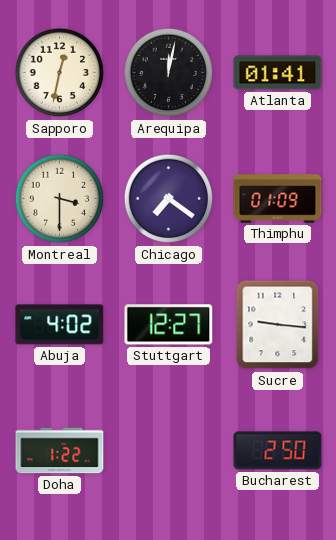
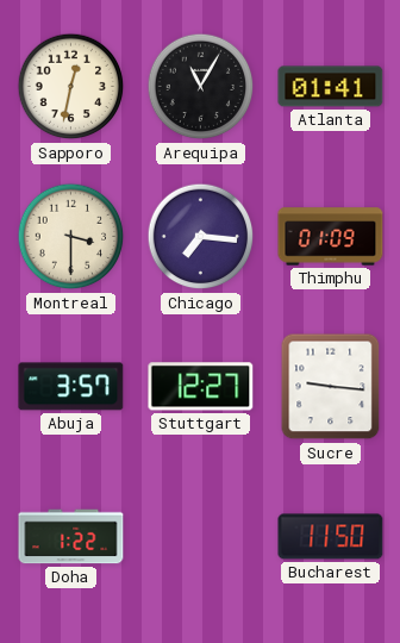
Arequipa: 12:02 -> 11:05
Chicago: 7:21 -> 7:16
Abuja: 4:02 -> 3:57
Bucharest: 2:50 -> 11:50
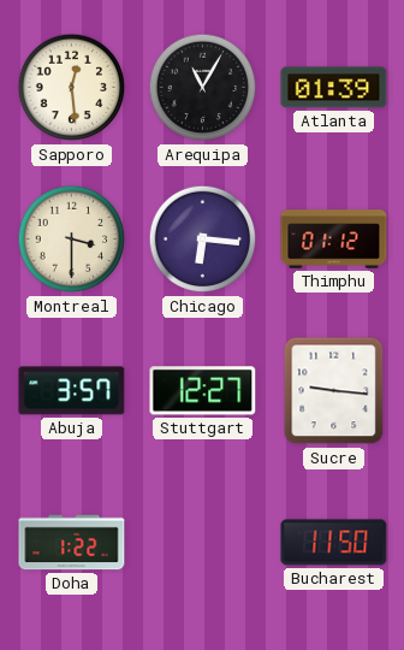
Sapporo: 12:32 -> 12:29
Atlanta: 01:41 -> 01:39
Chicago: 7:16 -> 6:16
Thimphu: 01:09 -> 01:12
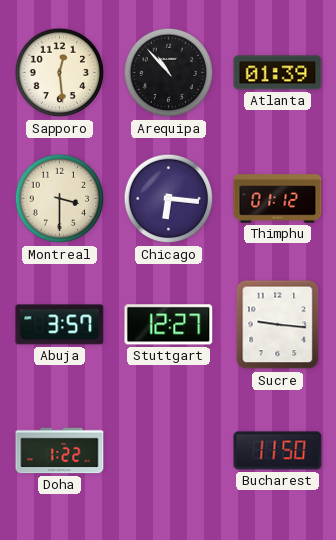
Arequipa: 11:05 -> 10:53
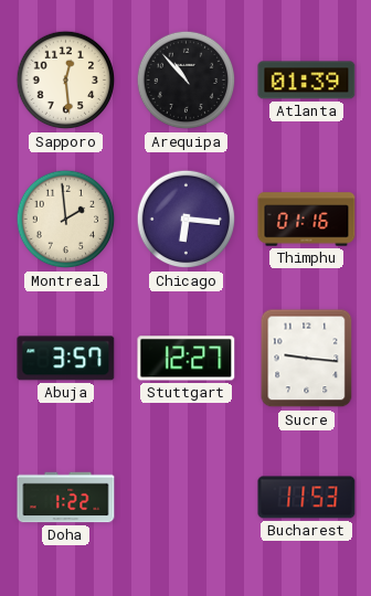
Montreal: 3:30 -> 1:59
Thimphu: 01:12 -> 01:16
Bucharest: 11:50 -> 11:53
